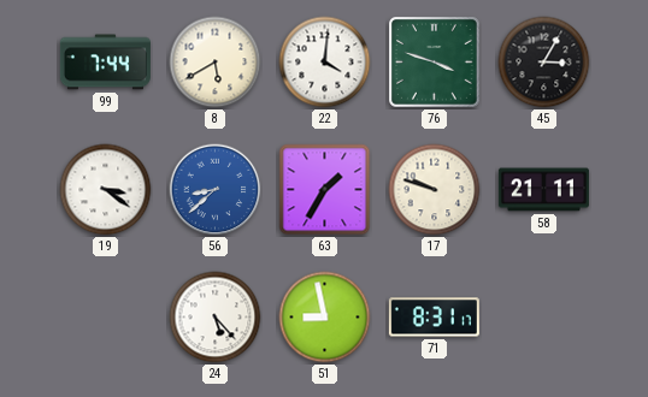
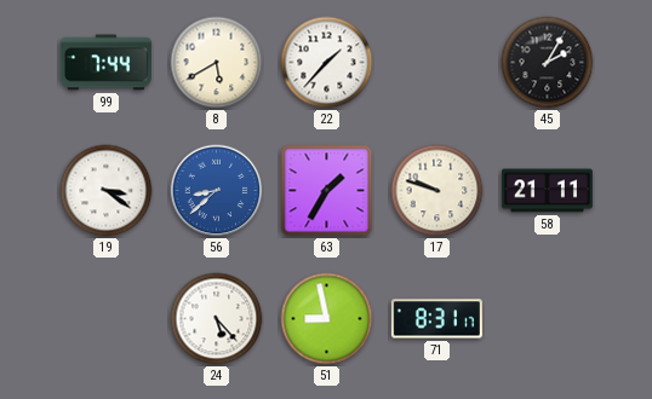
22: 4:01 -> 1:37
76: 3:48 -> none
45: 3:05 -> 2:05
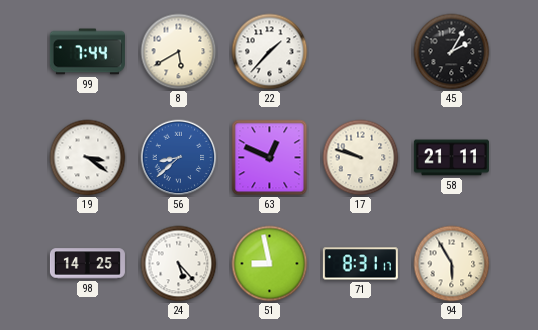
63: 1:35 -> 12:49
98: none -> 14:25
94: none -> 5:55
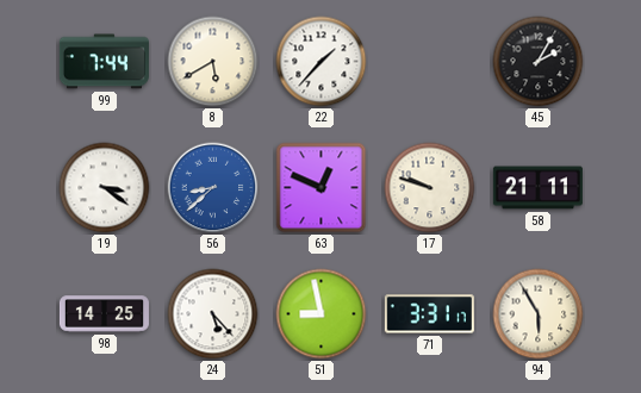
71: 8:31 -> 3:31
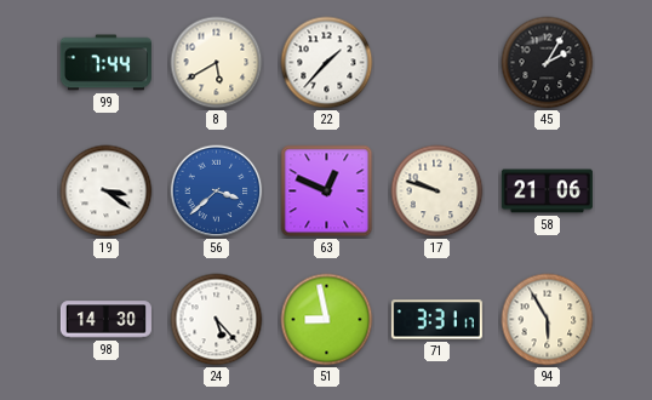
56: 8:38 -> 3:38
58: 21:11 -> 21:06
98: 14:25 -> 14:30
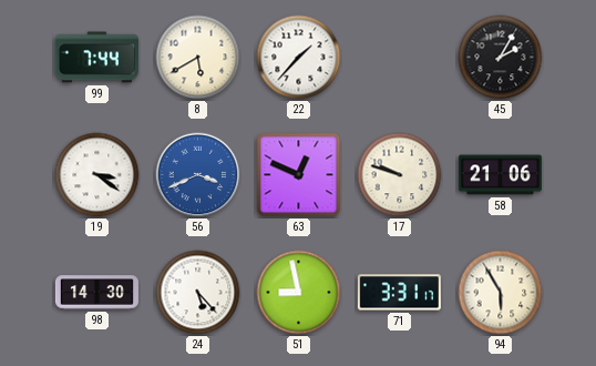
56: 3:38 -> 3:41
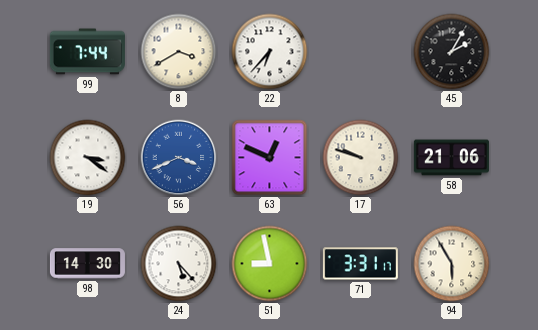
8: 5:40 -> 3:40
22: 1:37 -> 6:37
